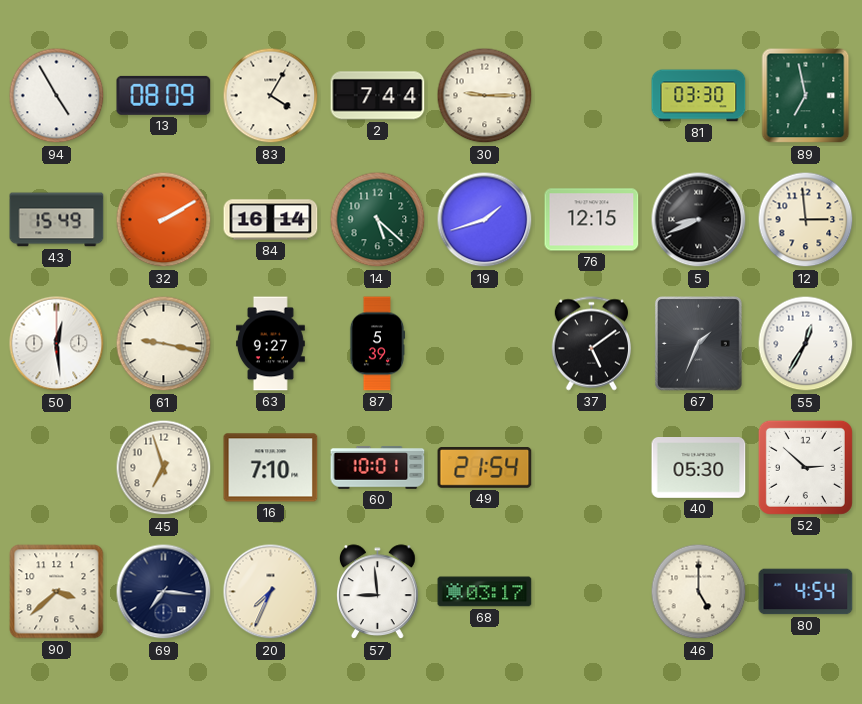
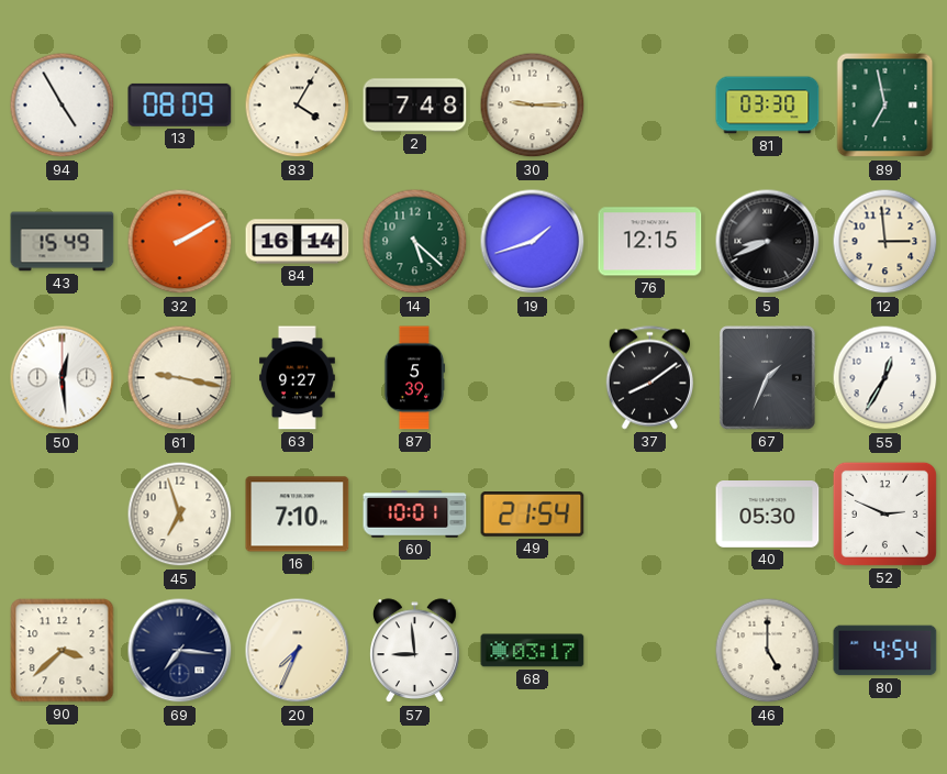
2: 7:44 -> 7:48
37: 5:09 -> 8:09
52: 2:52 -> 2:49
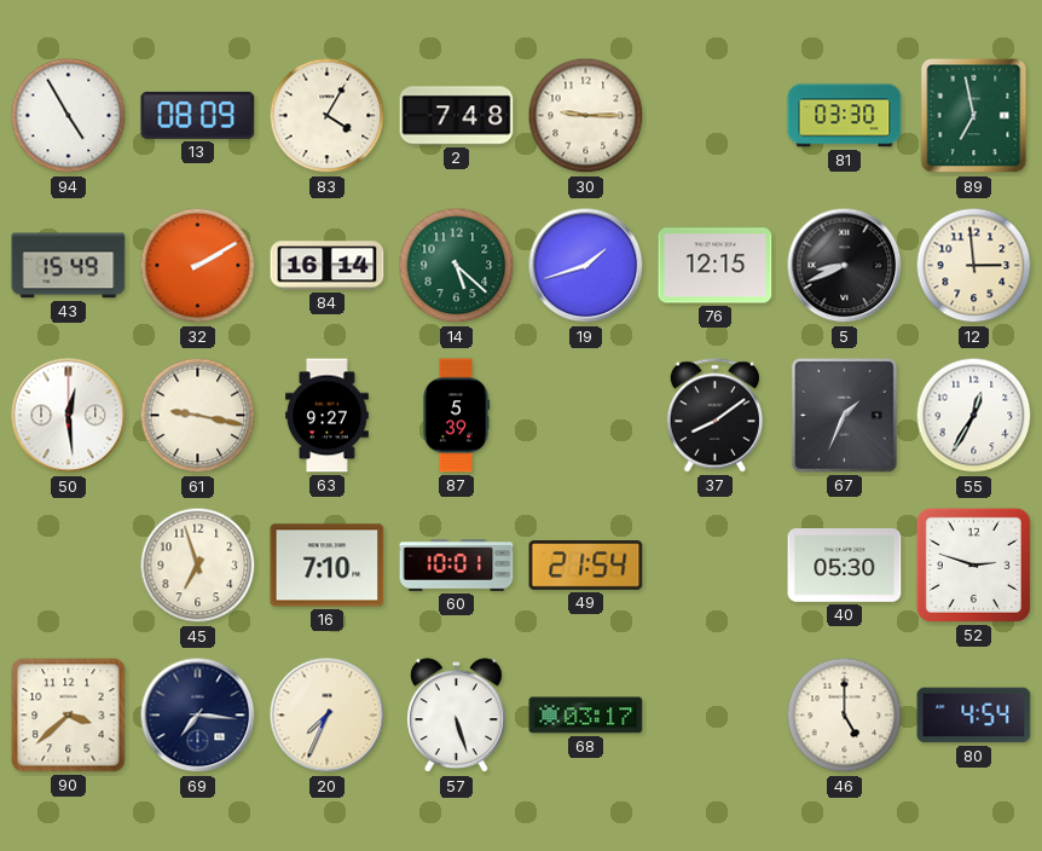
52: 2:49 -> 2:48
57: 8:59 -> 5:27
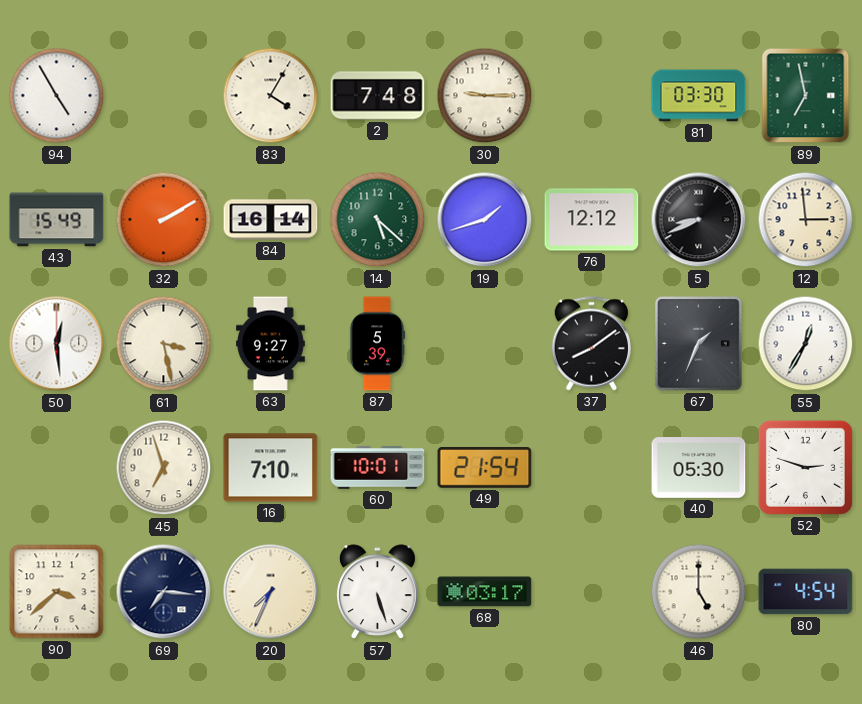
13: 08:09 -> none
76: 12:15 -> 12:12
61: 9:17 -> 3:28
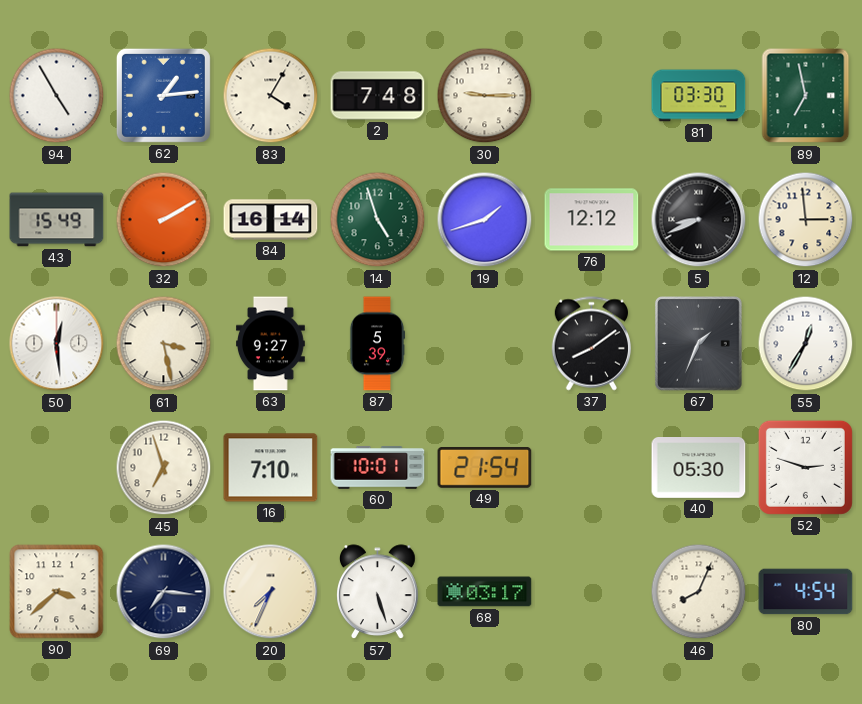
62: none -> 1:14
14: 5:22 -> 4:57
46: 5:00 -> 8:04
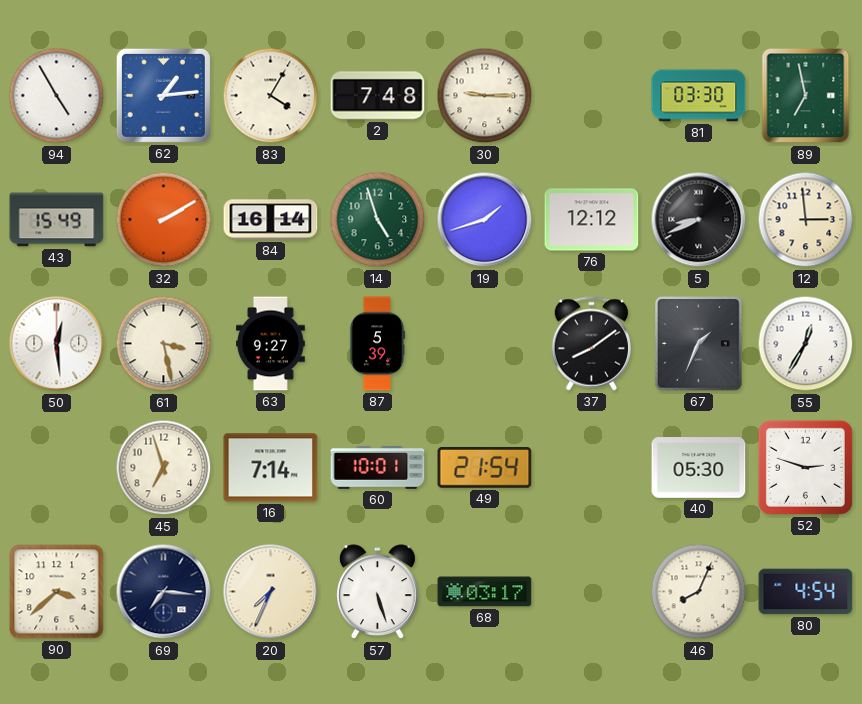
16: 7:10 -> 7:14
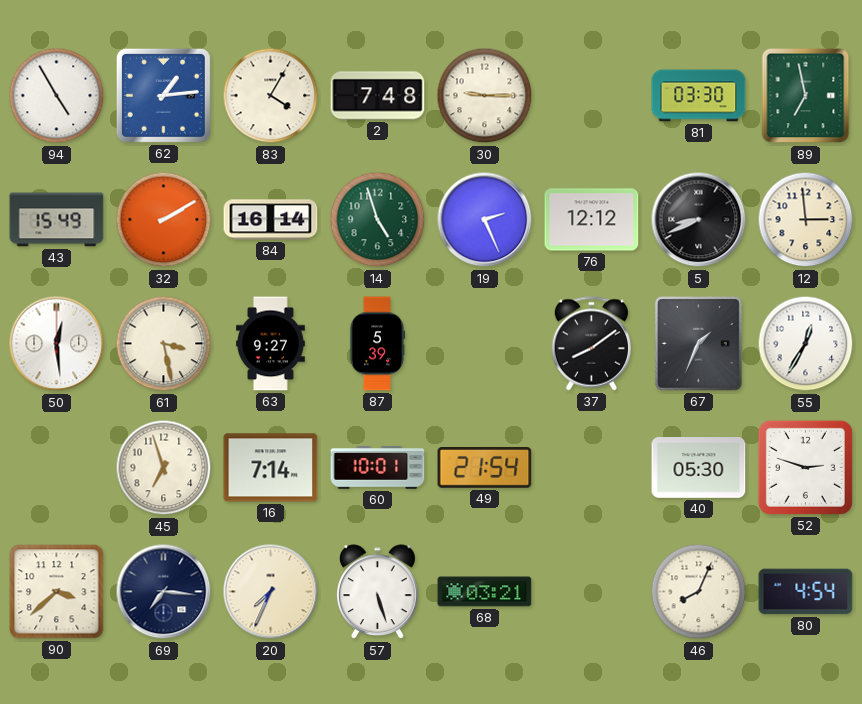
19: 1:42 -> 2:26
68: 03:17 -> 03:21
